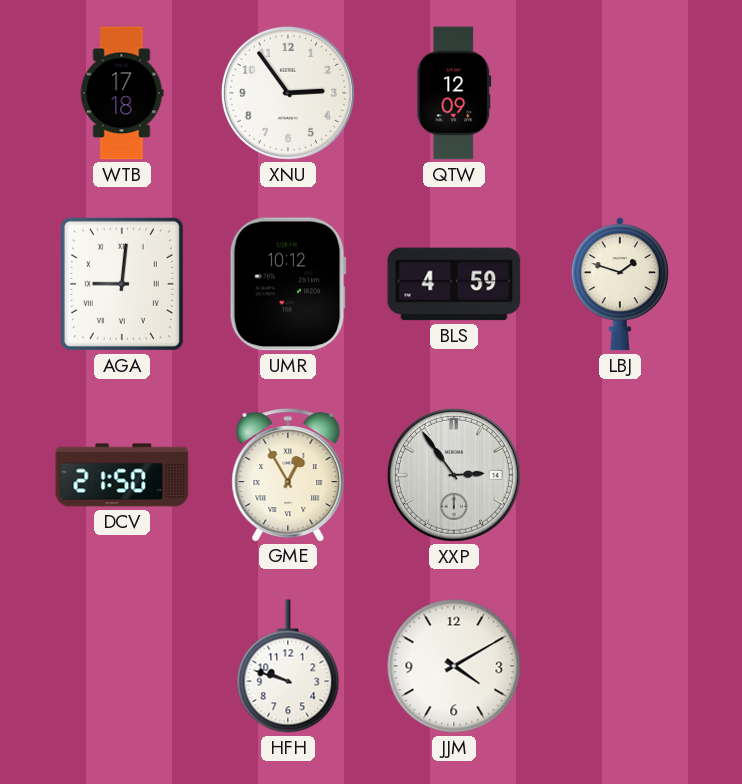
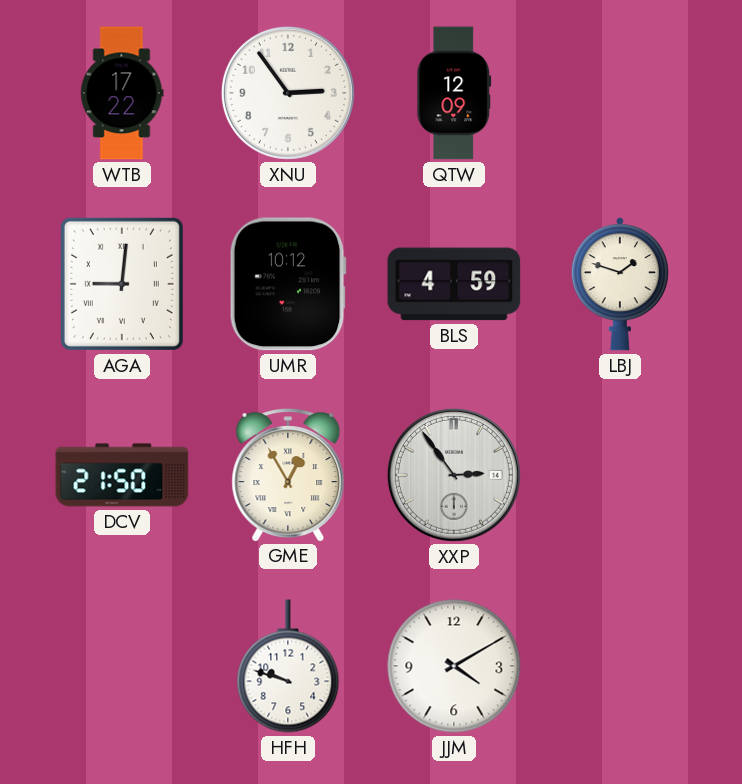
WTB: 17:18 -> 17:22
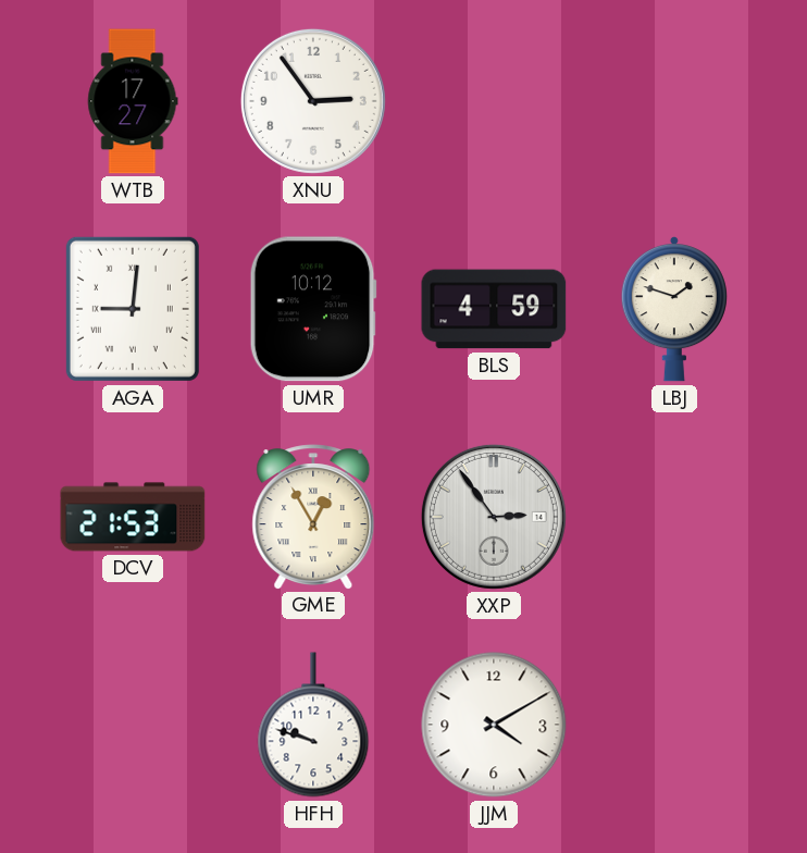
WTB: 17:22 -> 17:27
QTW: 12:09 -> none
DCV: 21:50 -> 21:53
